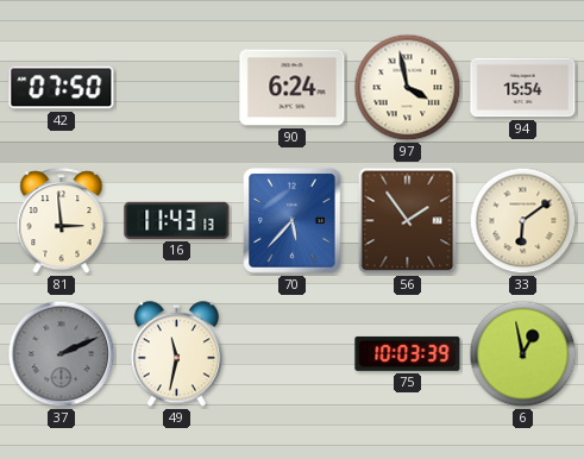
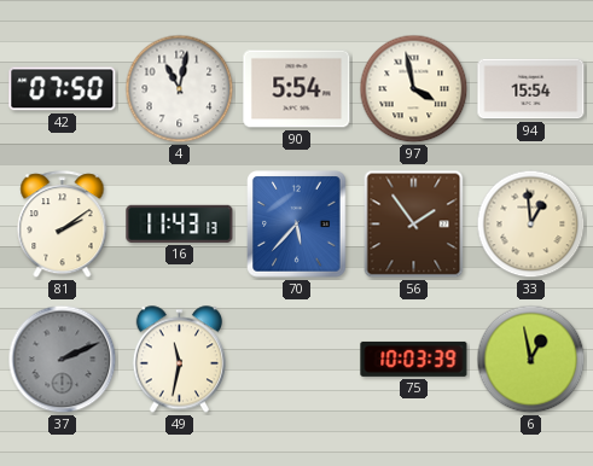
4: none -> 11:02
90: 6:24 -> 5:54
81: 2:59 -> 2:09
33: 6:09 -> 12:59
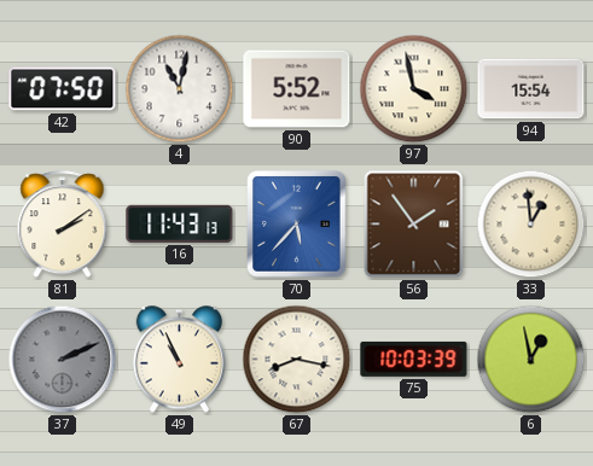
90: 5:54 -> 5:52
49: 11:32 -> 10:56
67: none -> 8:17
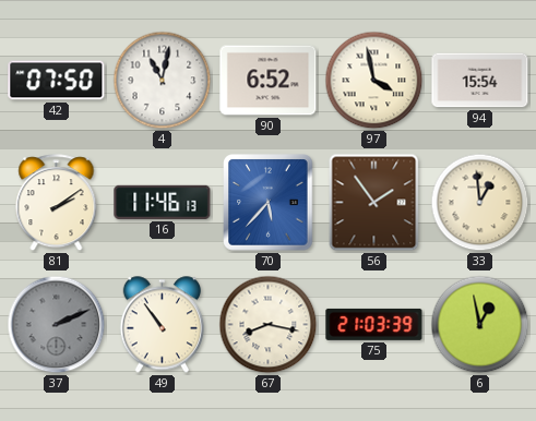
90: 5:52 -> 6:52
16: 11:43 -> 11:46
49: 10:56 -> 10:54
75: 10:03 -> 21:03
